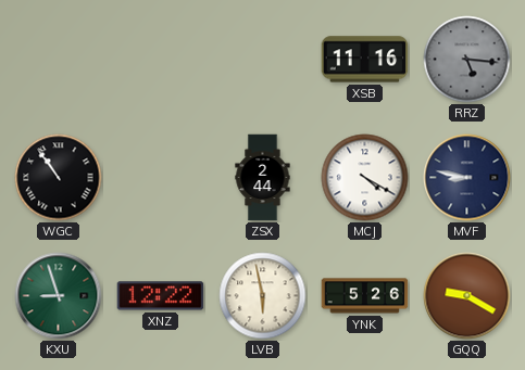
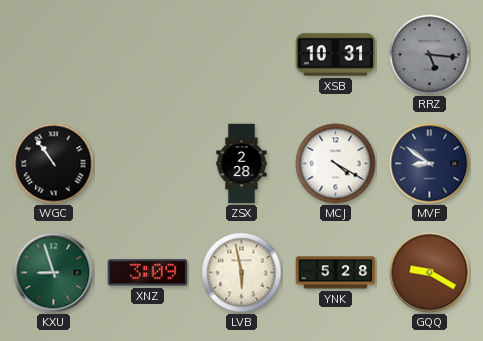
XSB: 11:16 -> 10:31
ZSX: 2:44 -> 2:28
MVF: 8:47 -> 8:51
XNZ: 12:22 -> 3:09
YNK: 5:26 -> 5:28
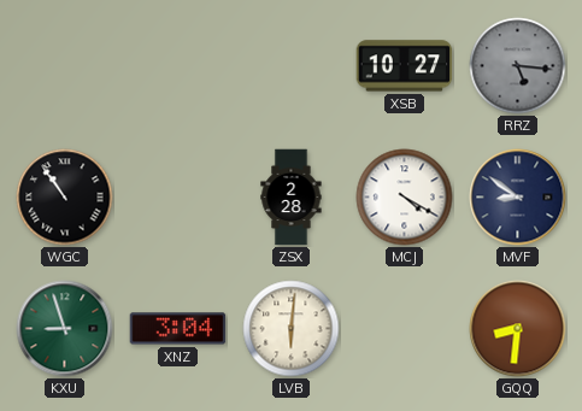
XSB: 10:31 -> 10:27
XNZ: 3:09 -> 3:04
LVB: 5:58 -> 6:01
YNK: 5:28 -> none
GQQ: 9:20 -> 8:31
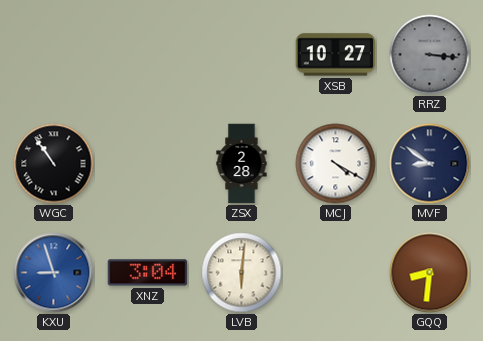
RRZ: 5:16 -> 3:16
KXU dial: green -> blue
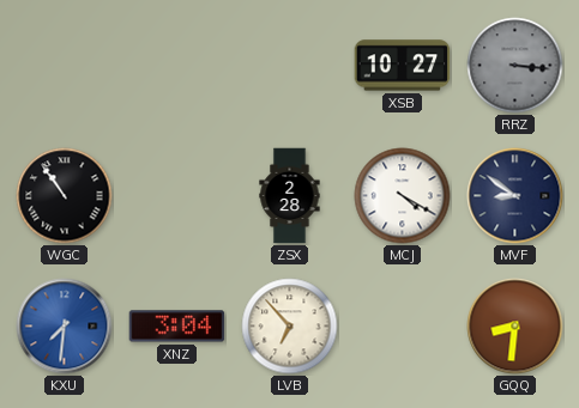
KXU: 8:57 -> 7:31
LVB: 6:01 -> 6:53
